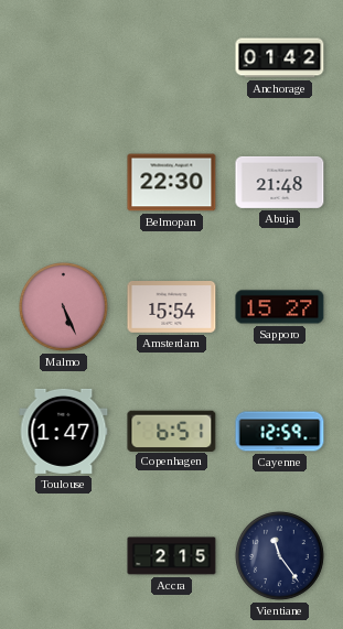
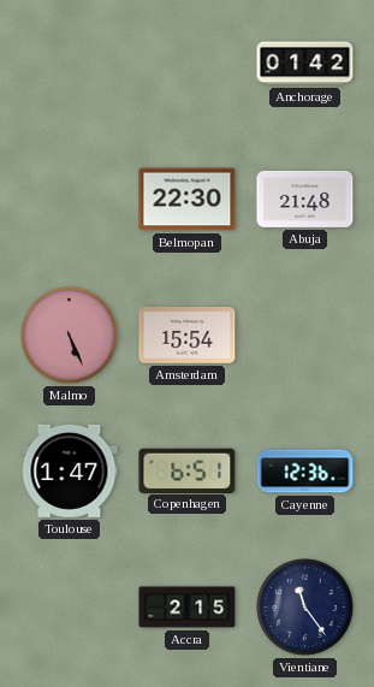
Sapporo: 15:27 -> none
Cayenne: 12:59 -> 12:36
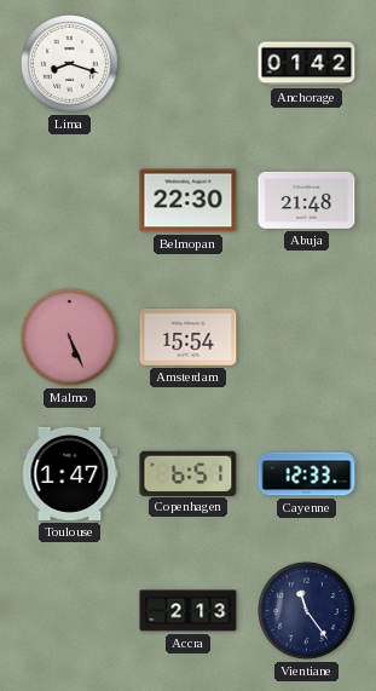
Lima: none -> 8:18
Cayenne: 12:36 -> 12:33
Accra: 2:15 -> 2:13
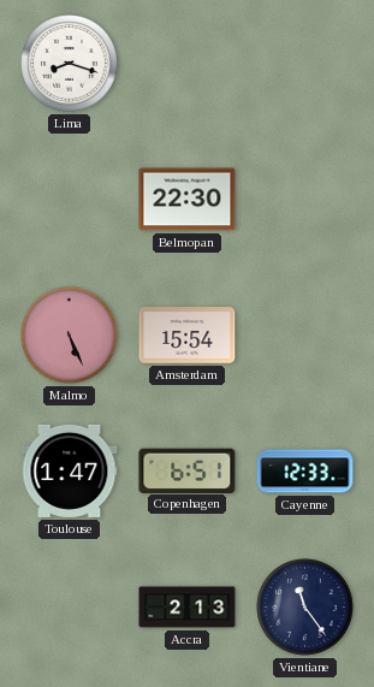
Anchorage: 01:42 -> none
Abuja: 21:48 -> none
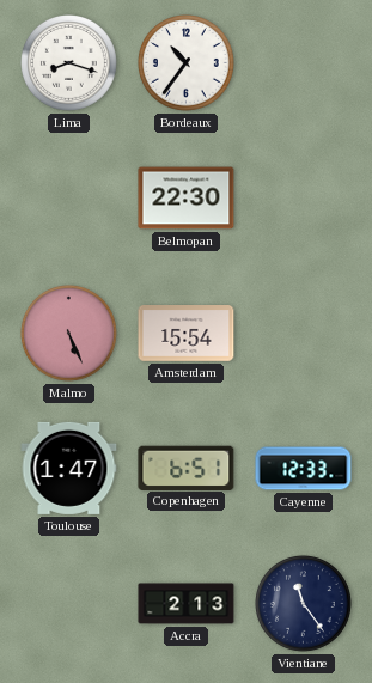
Bordeaux: none -> 10:36
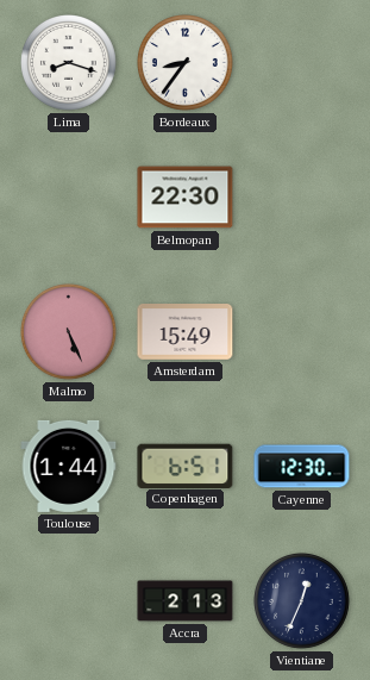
Bordeaux: 10:36 -> 8:36
Amsterdam: 15:54 -> 15:49
Toulouse: 1:47 -> 1:44
Cayenne: 12:33 -> 12:30
Vientiane: 11:24 -> 12:34
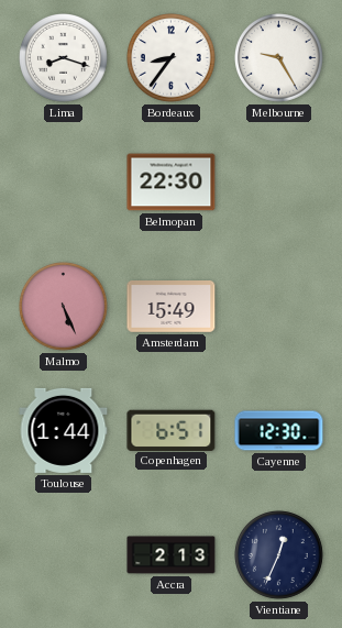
Melbourne: none -> 9:25
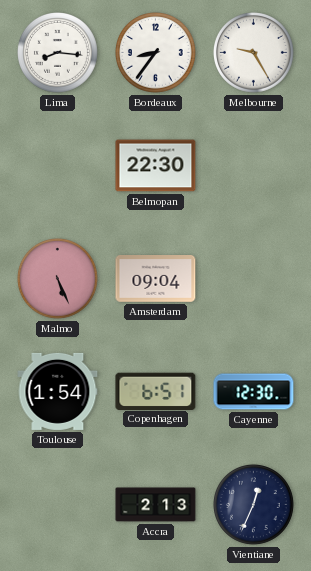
Lima: 8:18 -> 8:16
Amsterdam: 15:49 -> 09:04
Toulouse: 1:44 -> 1:54
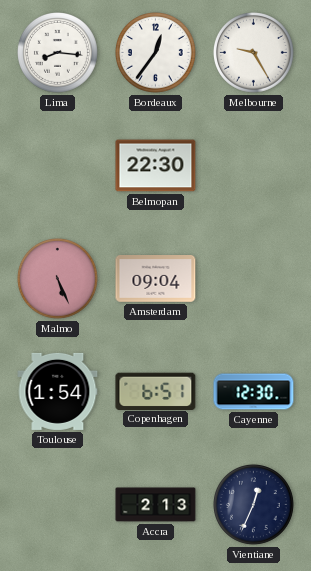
Bordeaux: 8:36 -> 12:36
